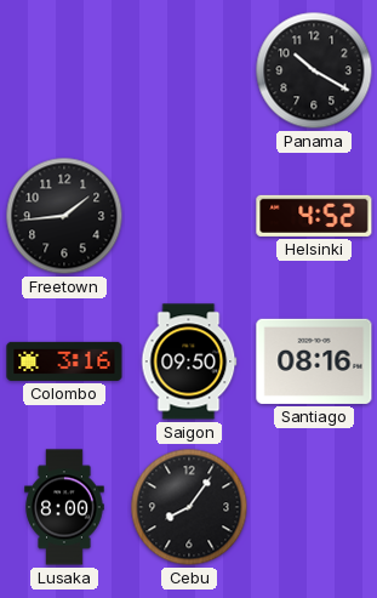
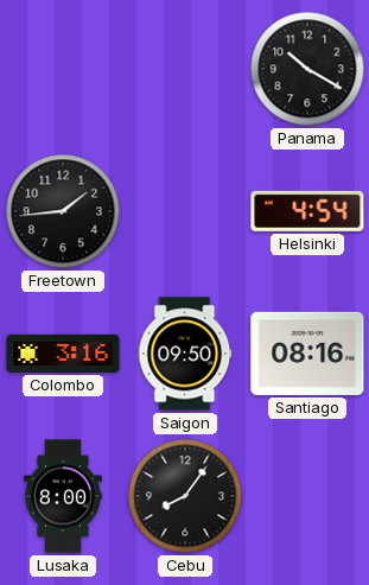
Helsinki: 4:52 -> 4:54
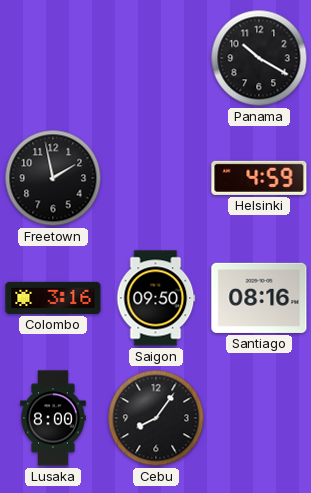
Freetown: 1:44 -> 1:58
Helsinki: 4:54 -> 4:59
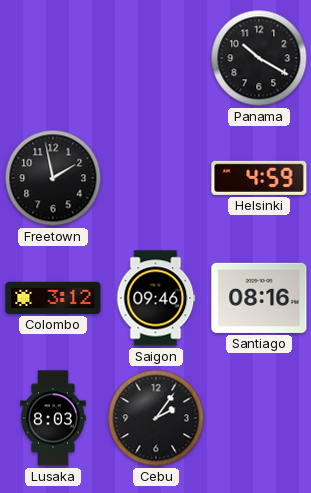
Colombo: 3:16 -> 3:12
Saigon: 09:50 -> 09:46
Lusaka: 8:00 -> 8:03
Cebu: 8:06 -> 2:06
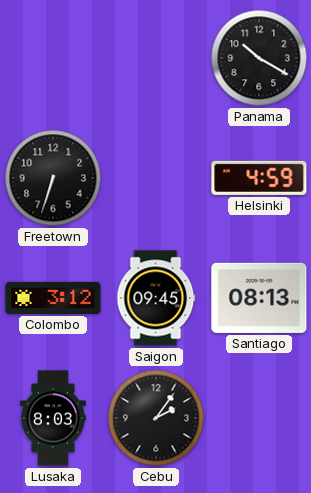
Freetown: 1:58 -> 6:33
Saigon: 09:46 -> 09:45
Santiago: 08:16 -> 08:13
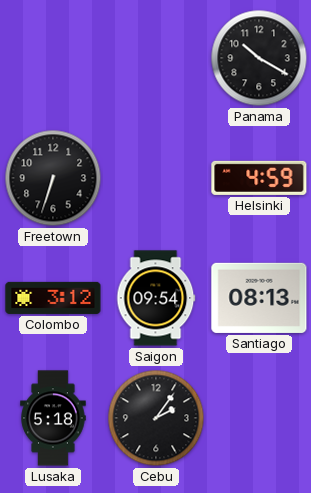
Saigon: 09:45 -> 09:54
Lusaka: 8:03 -> 5:18
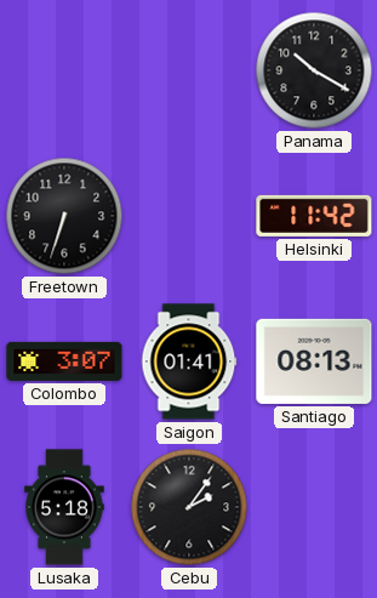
Helsinki: 4:59 -> 11:42
Colombo: 3:12 -> 3:07
Saigon: 09:54 -> 01:41
